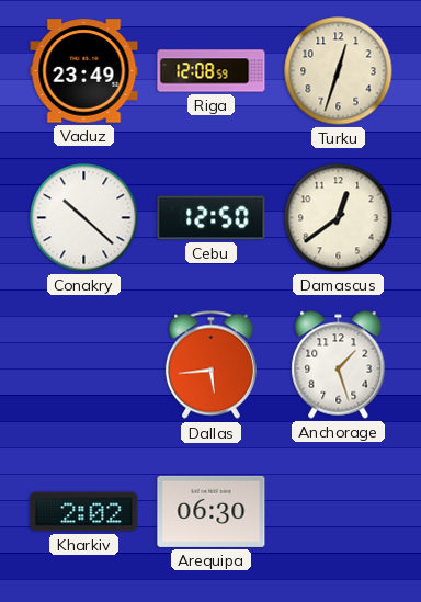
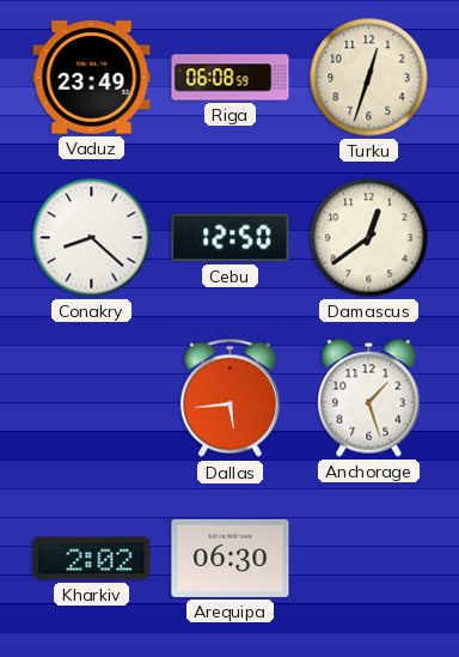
Riga: 12:08 -> 06:08
Conakry: 10:22 -> 8:22
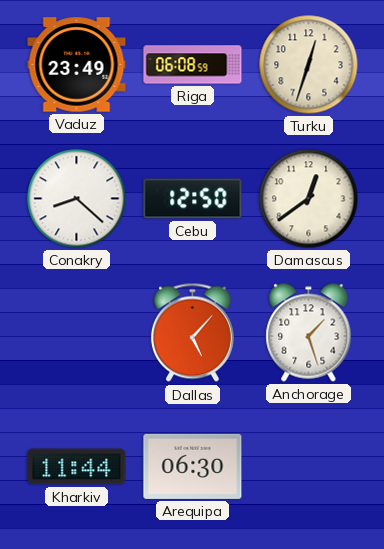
Dallas: 5:44 -> 5:07
Kharkiv: 2:02 -> 11:44
